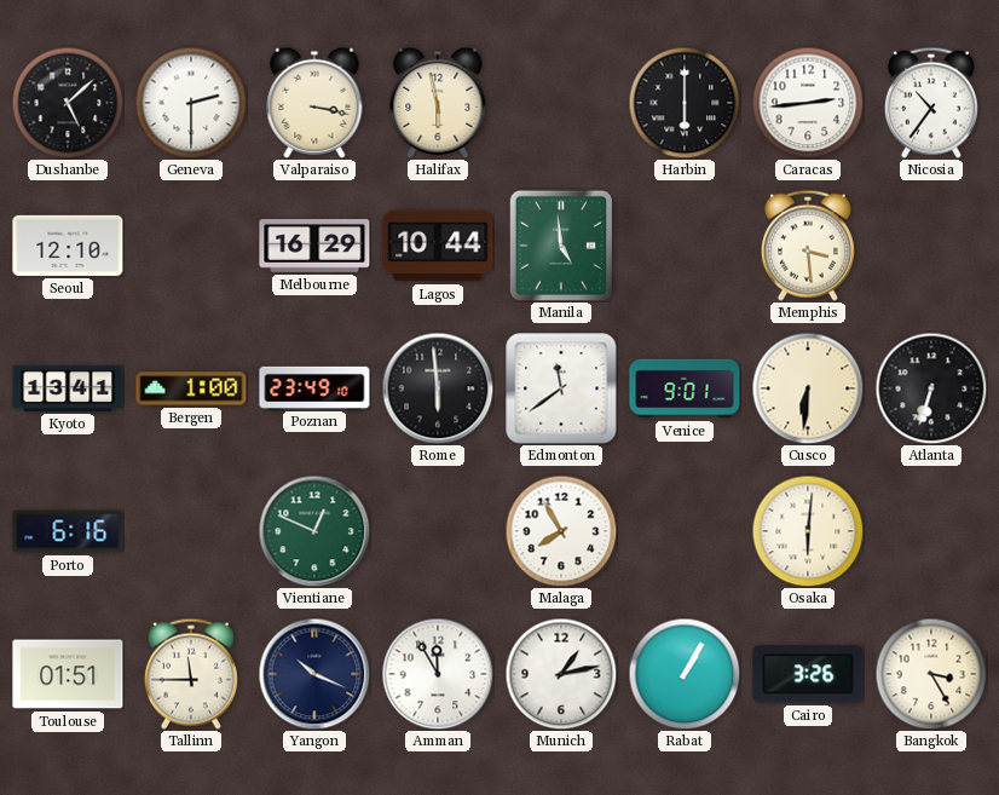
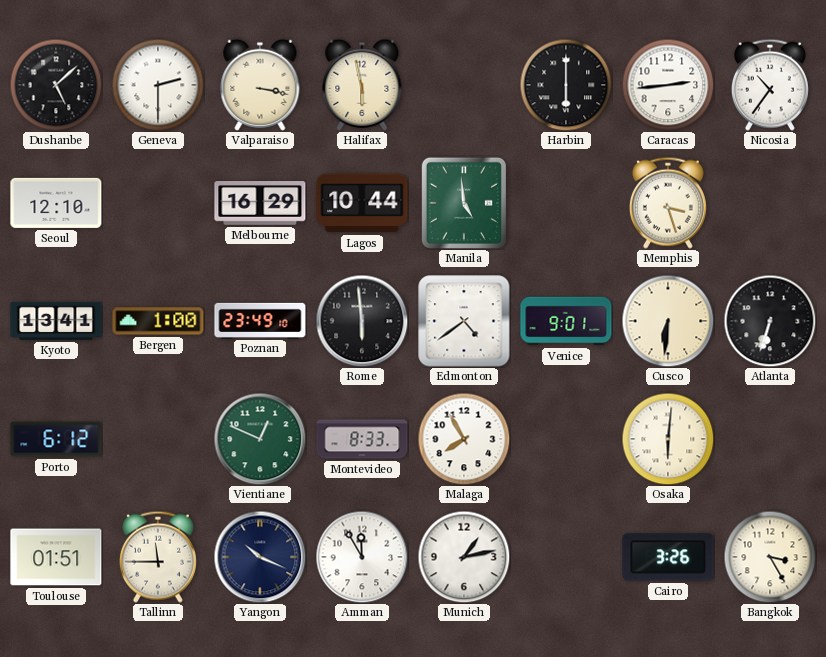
Memphis: 3:29 -> 3:27
Edmonton: 11:39 -> 4:39
Porto: 6:16 -> 6:12
Montevideo: none -> 8:33
Rabat: 1:05 -> none
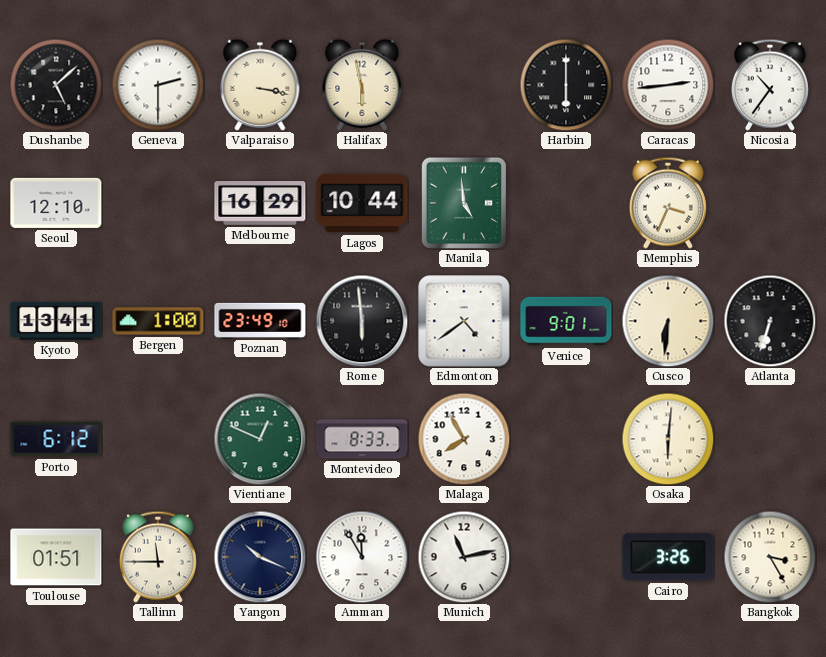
Memphis: 3:27 -> 3:34
Munich: 1:13 -> 11:13
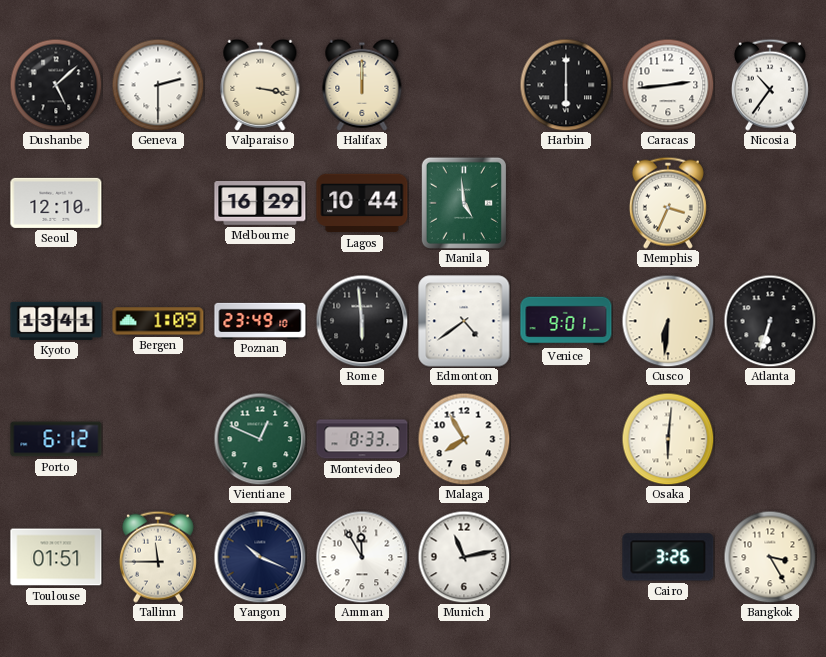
Halifax: 5:58 -> 12:00
Bergen: 1:00 -> 1:09
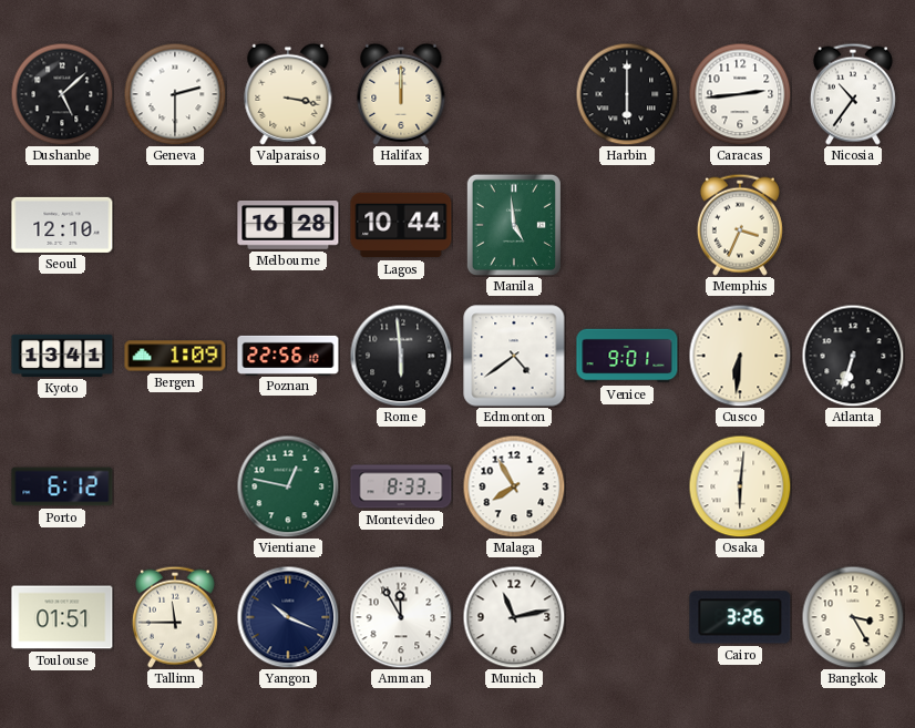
Melbourne: 16:29 -> 16:28
Poznan: 23:49 -> 22:56
Vientiane: 12:49 -> 12:47
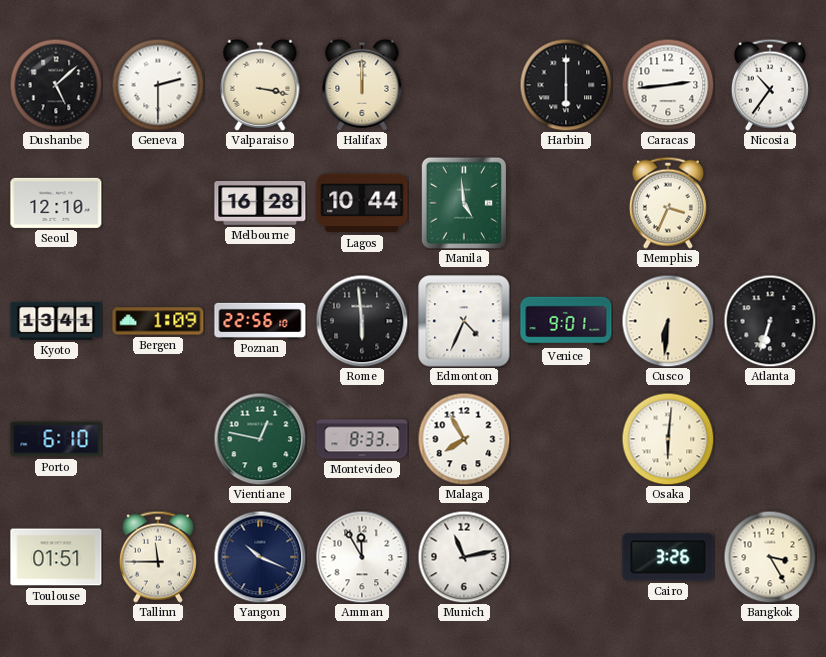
Edmonton: 4:39 -> 4:34
Porto: 6:12 -> 6:10
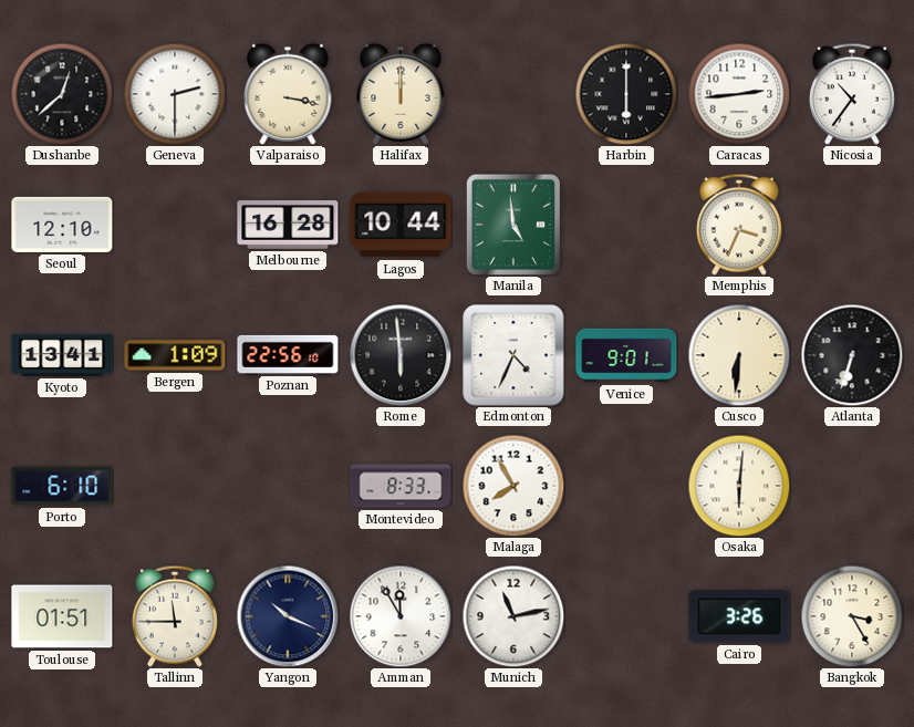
Dushanbe: 5:08 -> 12:38
Vientiane: 12:47 -> none
